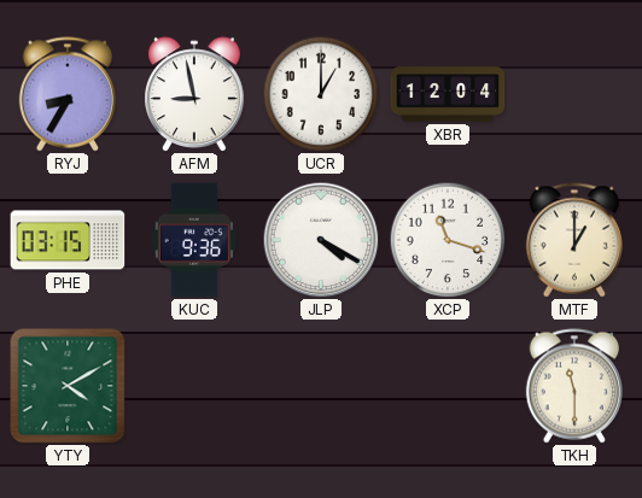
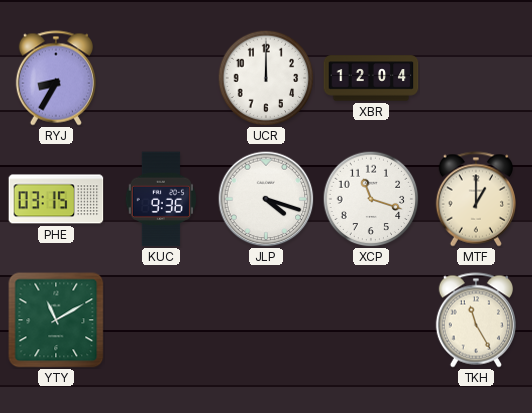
AFM: 8:58 -> none
UCR: 1:00 -> 12:00
JLP: 4:20 -> 4:18
YTY: 4:10 -> 11:10
TKH: 11:30 -> 11:25
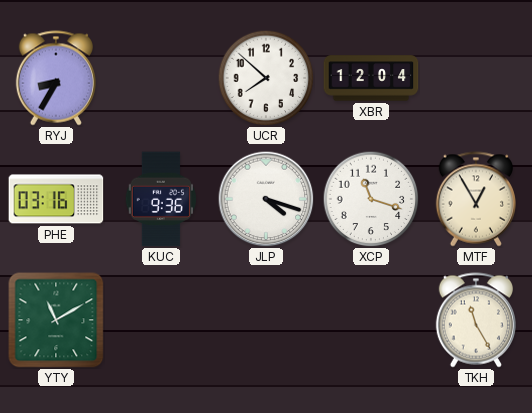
UCR: 12:00 -> 7:52
PHE: 03:15 -> 03:16
MTF: 1:00 -> 12:55
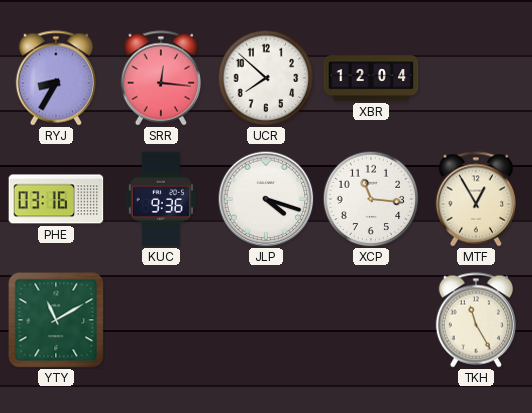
SRR: none -> 12:16
XCP: 11:18 -> 11:16
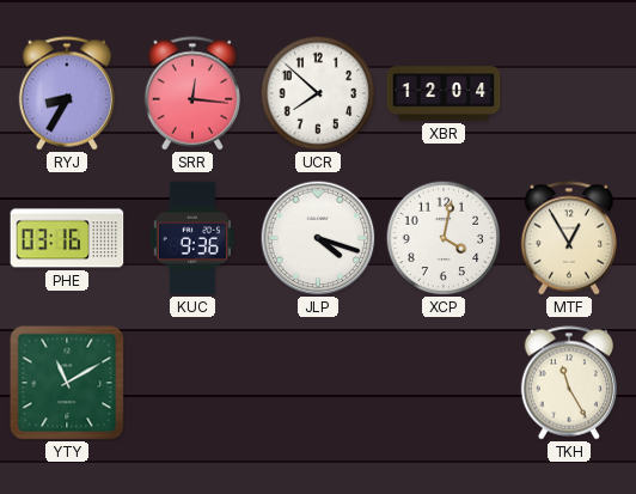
XCP: 11:16 -> 4:02
